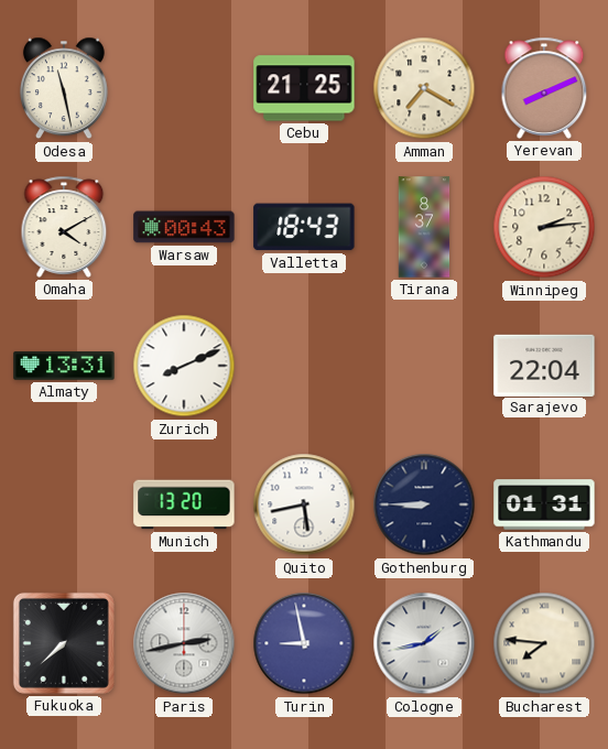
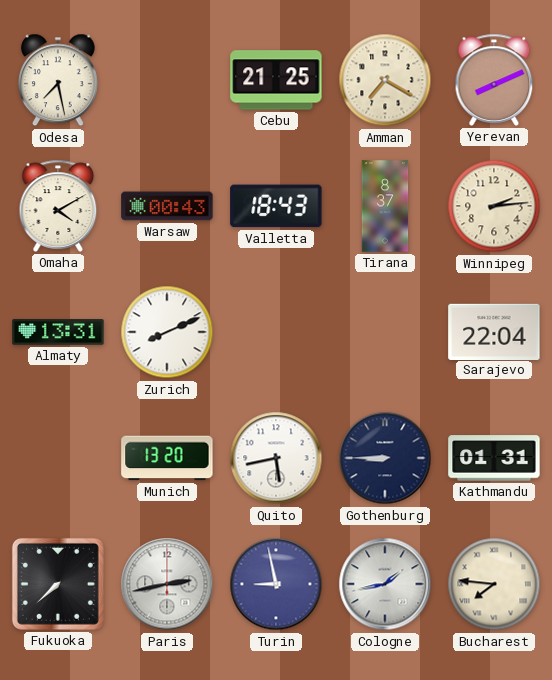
Odesa: 11:28 -> 7:28
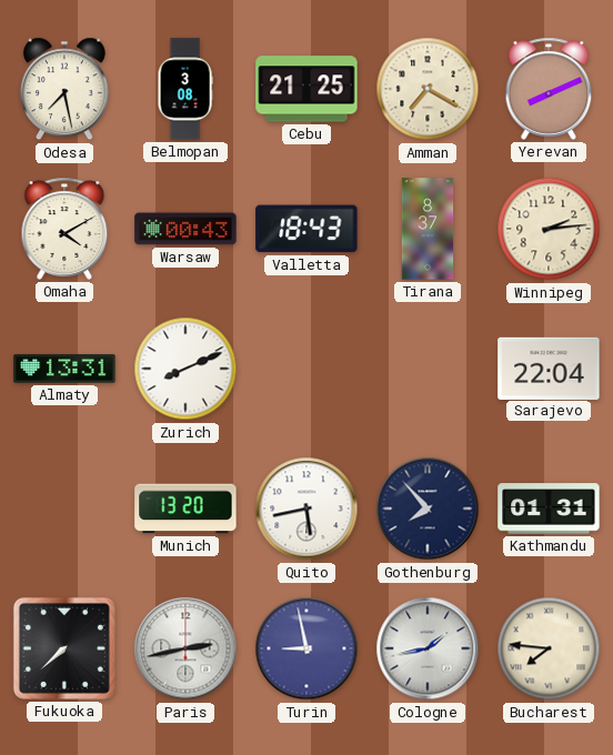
Belmopan: none -> 3:08
Gothenburg: 8:45 -> 7:53
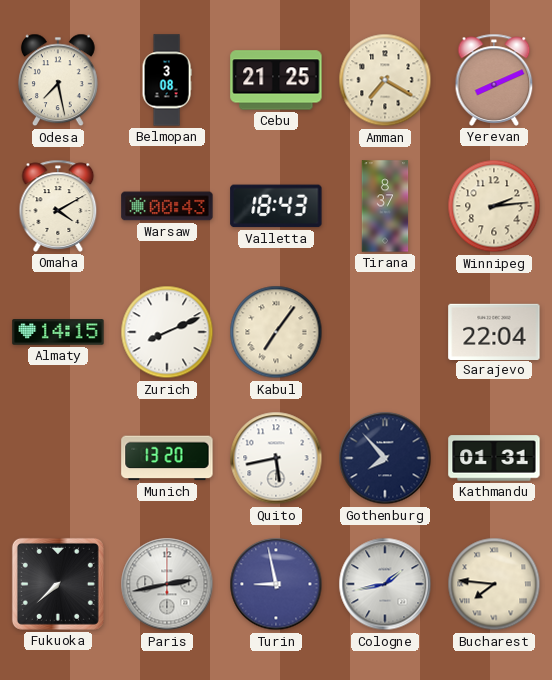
Almaty: 13:31 -> 14:15
Kabul: none -> 7:06
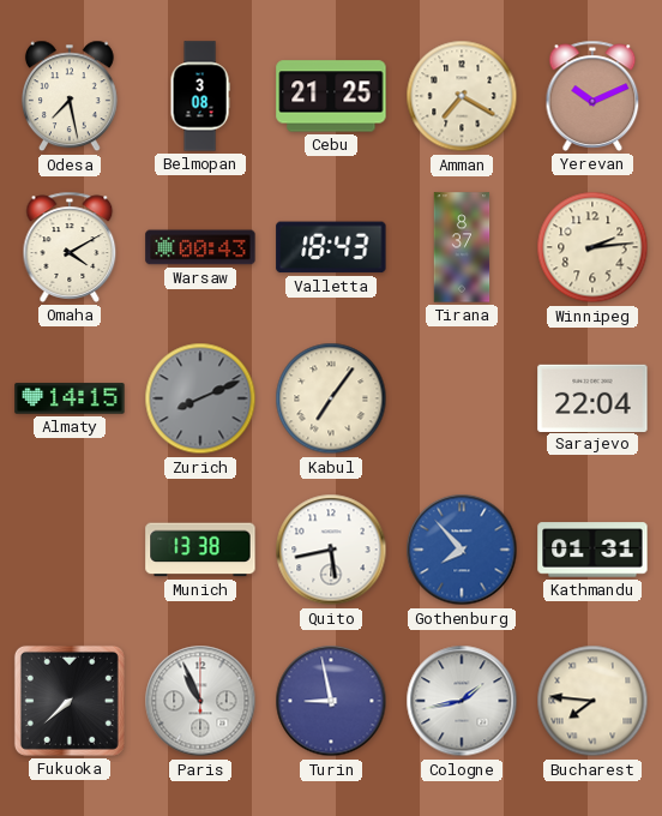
Yerevan: 8:11 -> 10:11
Zurich dial: white -> grey
Munich: 13:20 -> 13:38
Gothenburg dial: navy -> blue
Paris: 2:43 -> 10:56
